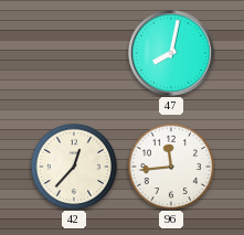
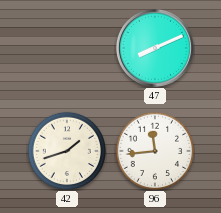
47: 8:02 -> 8:11
42: 12:37 -> 1:42
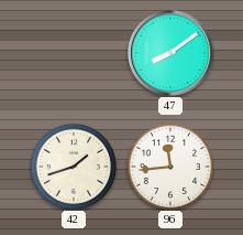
47: 8:11 -> 8:09
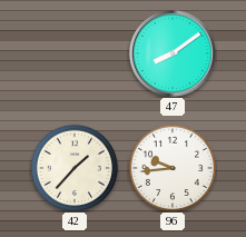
42: 1:42 -> 1:37
96: 11:44 -> 9:44
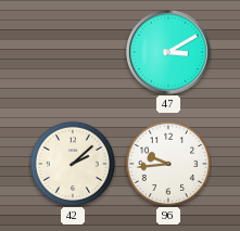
47: 8:09 -> 3:10
42: 1:37 -> 2:08
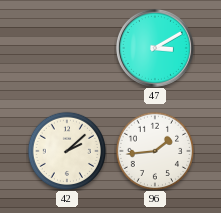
96: 9:44 -> 1:44
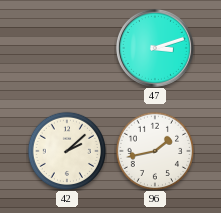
47: 3:10 -> 3:12
96: 1:44 -> 1:43
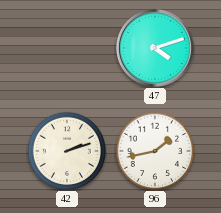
47: 3:12 -> 4:12
42: 2:08 -> 2:12
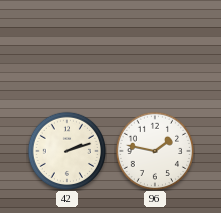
47: 4:12 -> none
96: 1:43 -> 1:47
